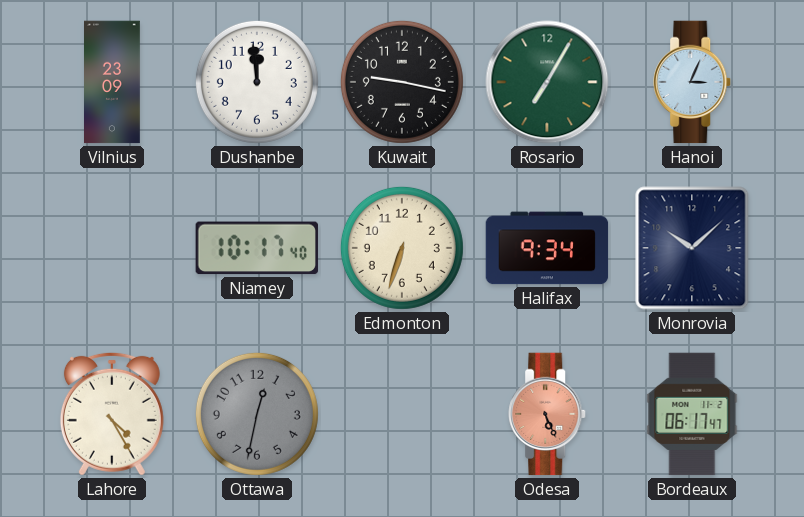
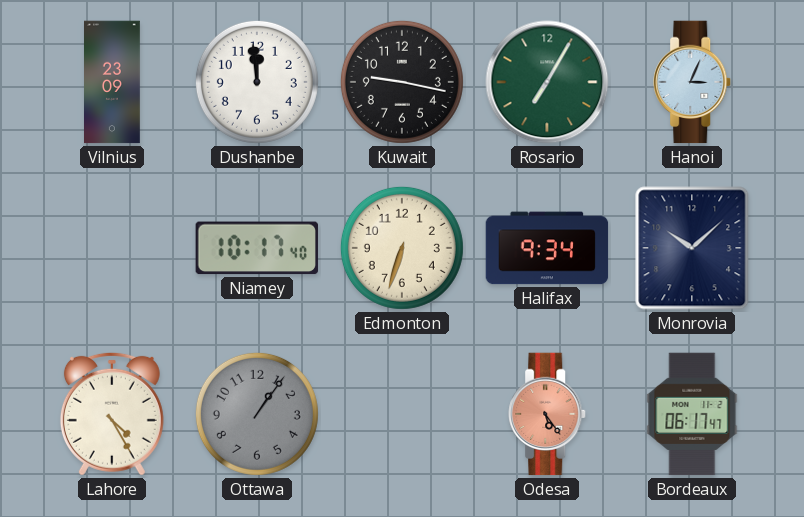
Ottawa: 12:32 -> 1:06
Odesa: 5:26 -> 5:24
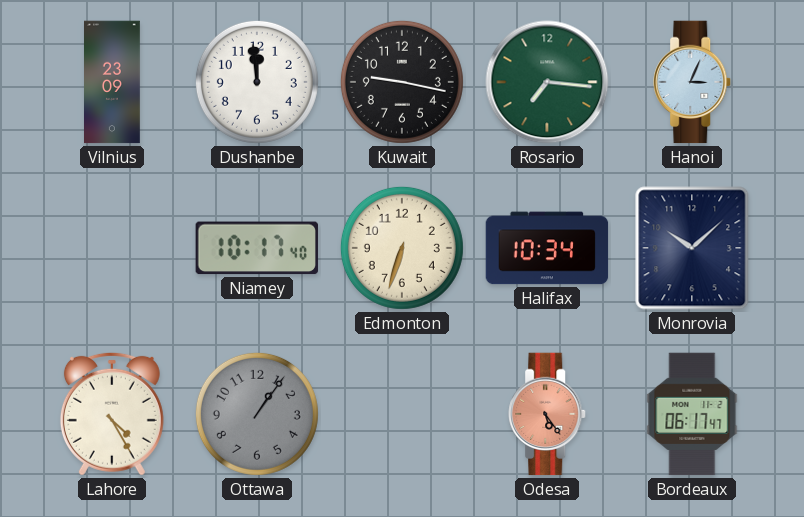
Rosario: 7:05 -> 7:16
Halifax: 9:34 -> 10:34
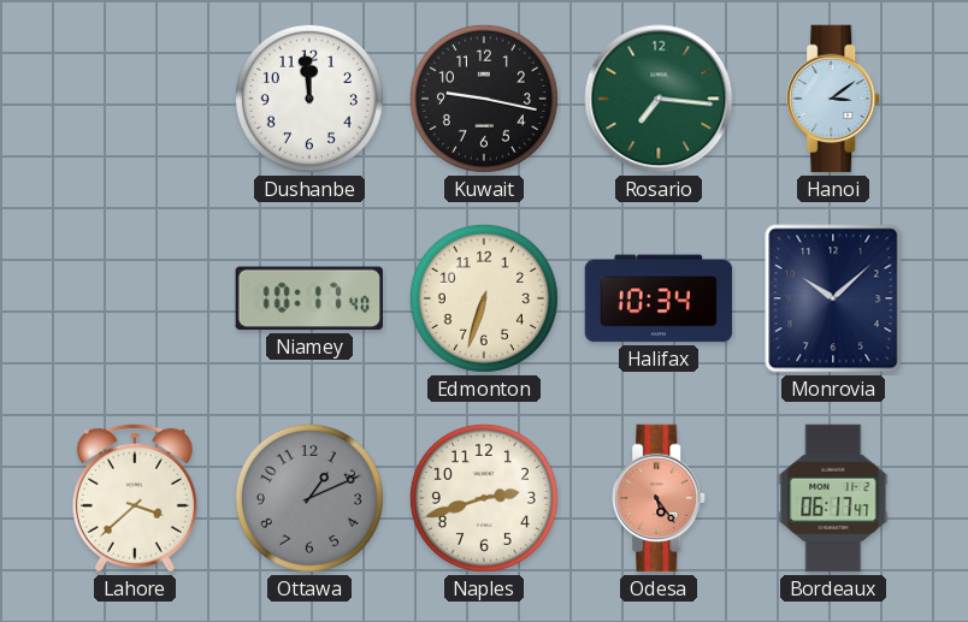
Vilnius: 23:09 -> none
Hanoi: 3:04 -> 3:09
Lahore: 4:25 -> 3:38
Ottawa: 1:06 -> 1:11
Naples: none -> 2:42
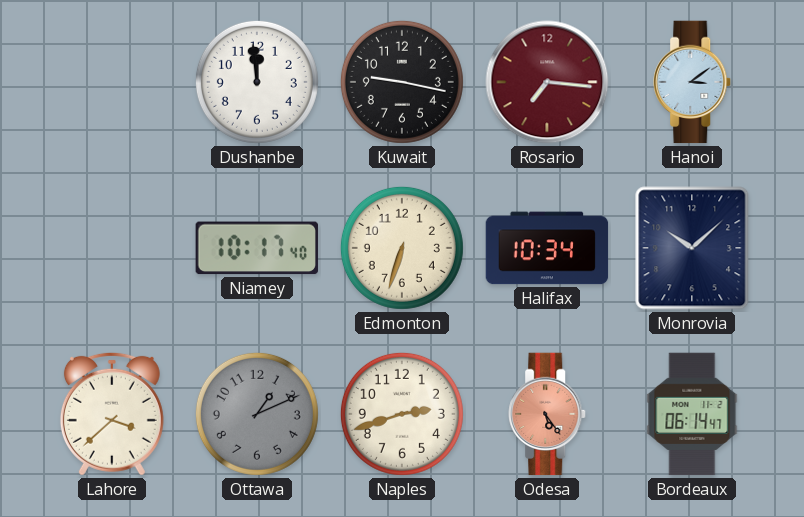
Rosario dial: green -> burgundy
Bordeaux: 06:17 -> 06:14
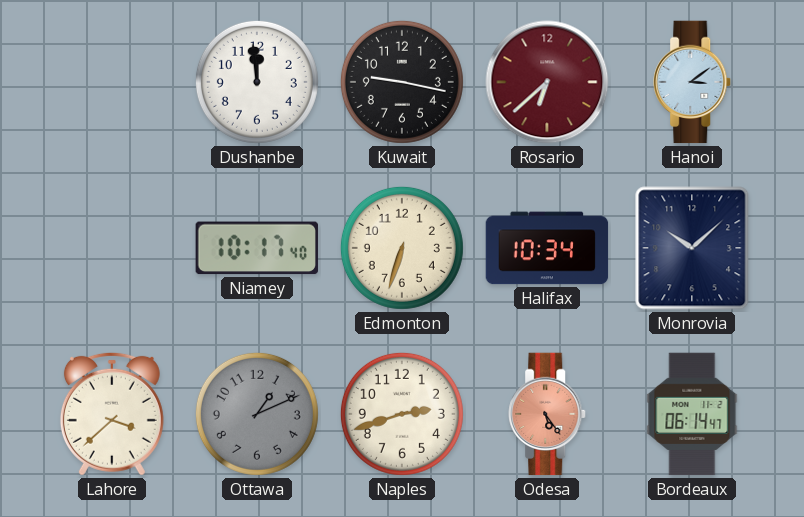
Rosario: 7:16 -> 6:38
